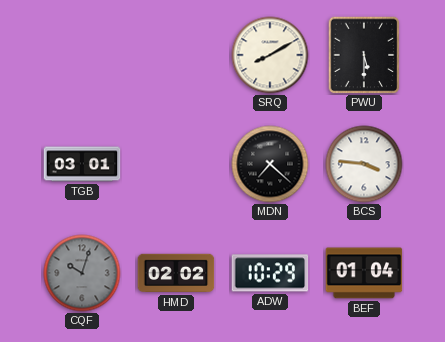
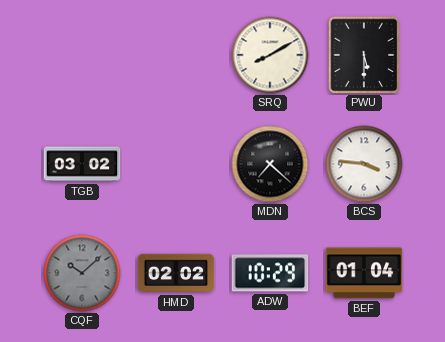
TGB: 03:01 -> 03:02
CQF: 10:03 -> 10:08
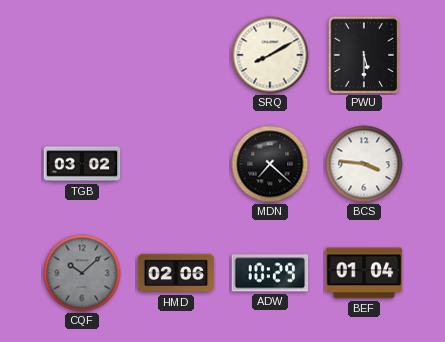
HMD: 02:02 -> 02:06
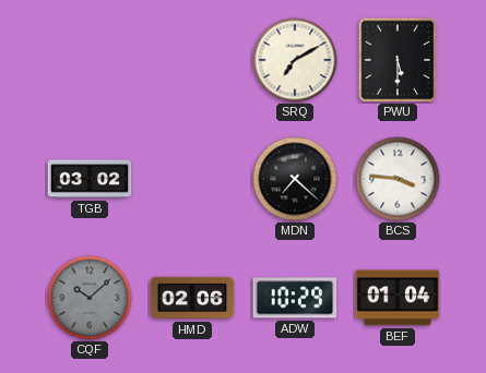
SRQ: 8:10 -> 7:10
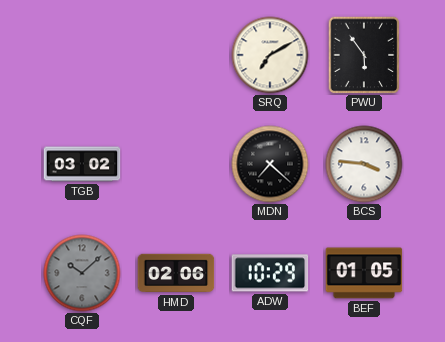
PWU: 5:30 -> 5:54
BEF: 01:04 -> 01:05
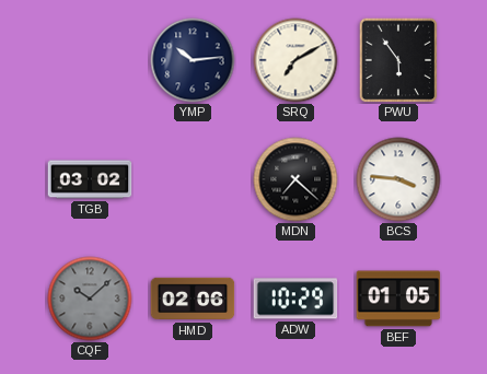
YMP: none -> 10:14
